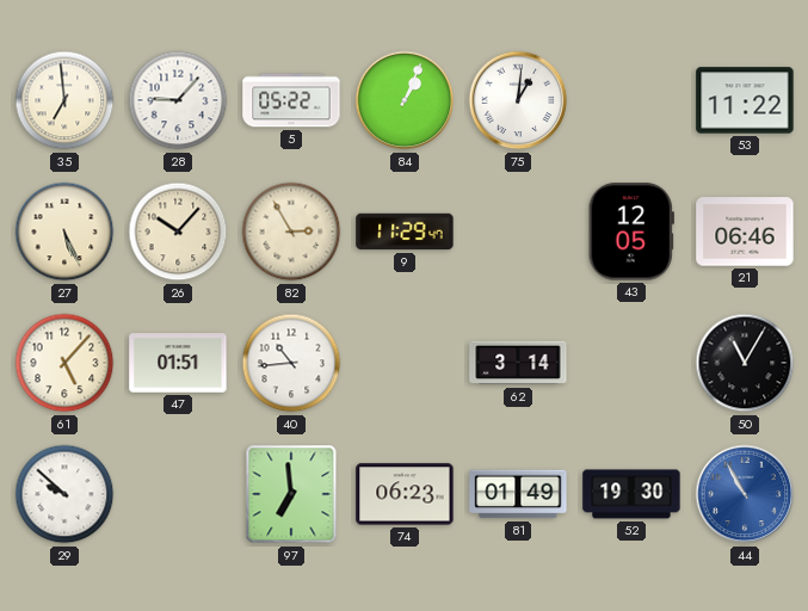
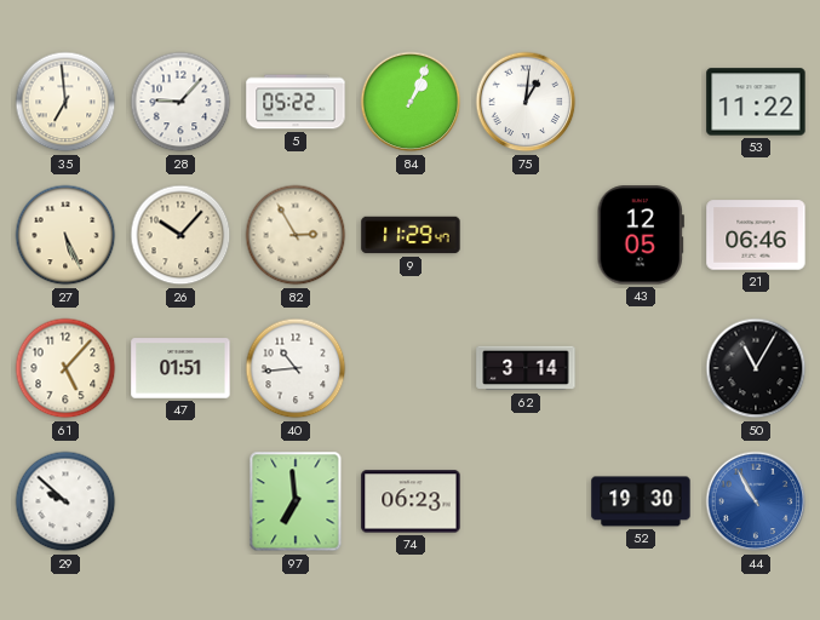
81: 01:49 -> none
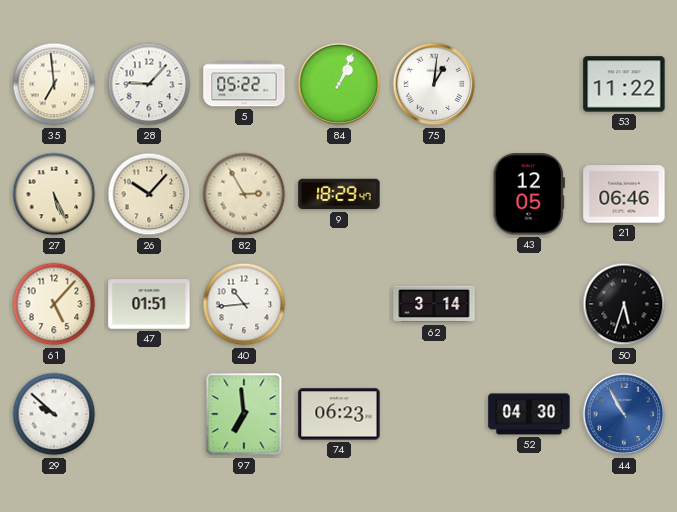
9: 11:29 -> 18:29
50: 11:05 -> 5:33
52: 19:30 -> 04:30
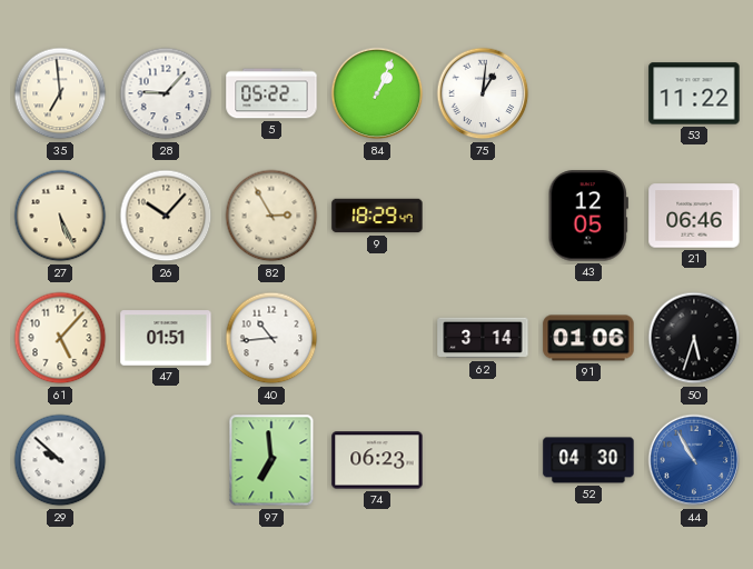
91: none -> 01:06
